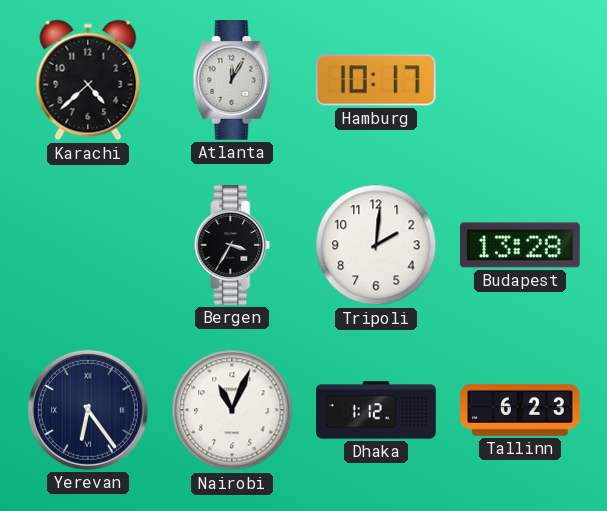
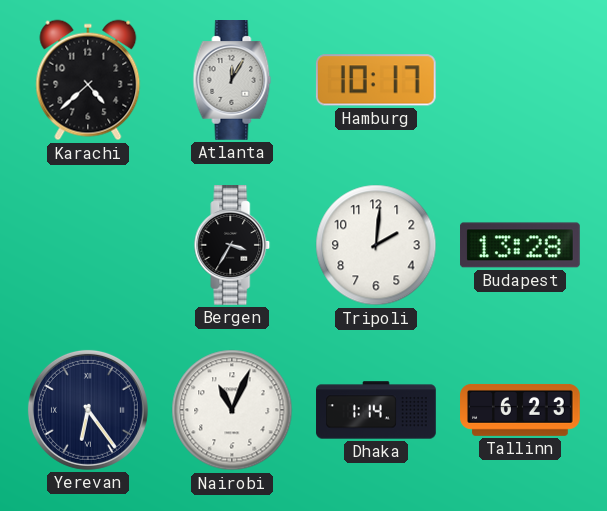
Dhaka: 1:12 -> 1:14
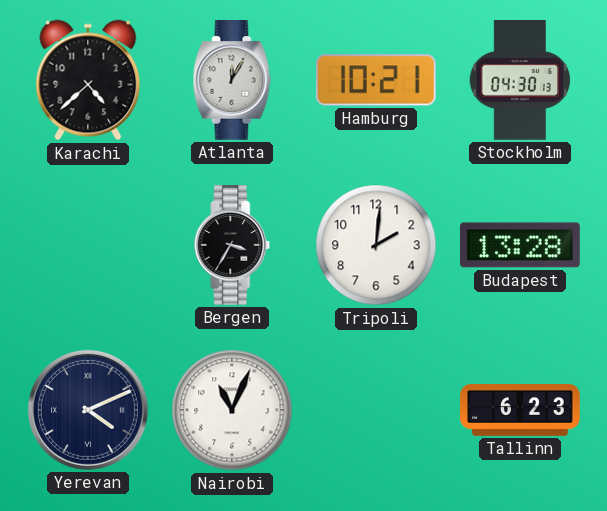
Hamburg: 10:17 -> 10:21
Stockholm: none -> 04:30
Yerevan: 6:24 -> 4:11
Dhaka: 1:14 -> none
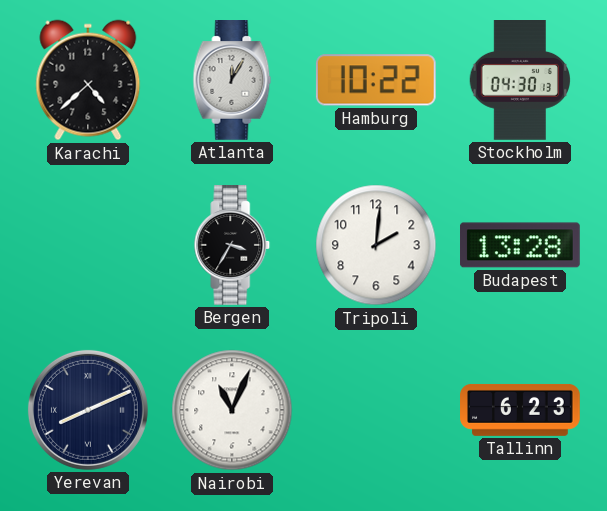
Hamburg: 10:21 -> 10:22
Yerevan: 4:11 -> 8:11
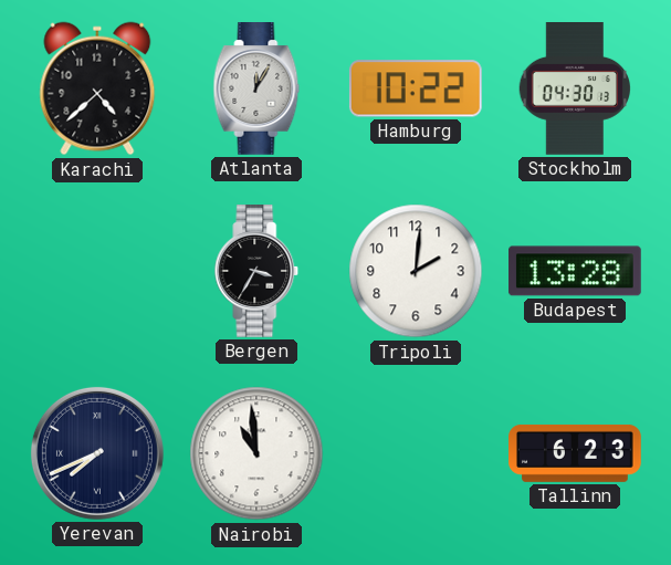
Yerevan: 8:11 -> 7:41
Nairobi: 11:04 -> 10:59
